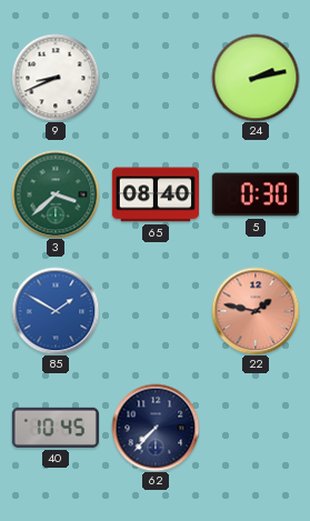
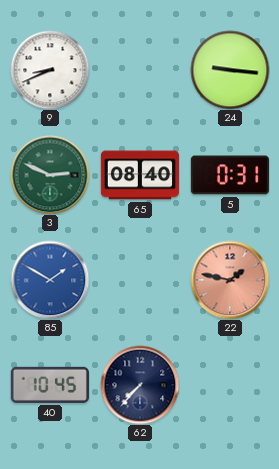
24: 2:13 -> 9:16
3: 3:38 -> 2:49
5: 0:30 -> 0:31
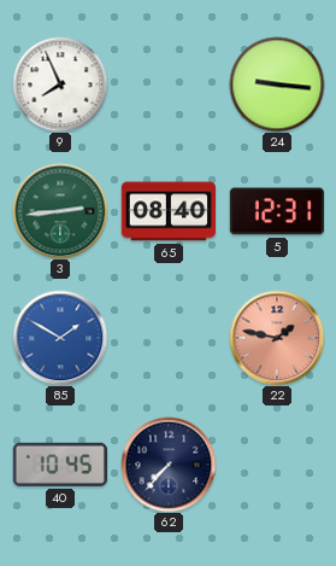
9: 8:41 -> 7:56
3: 2:49 -> 2:44
5: 0:31 -> 12:31
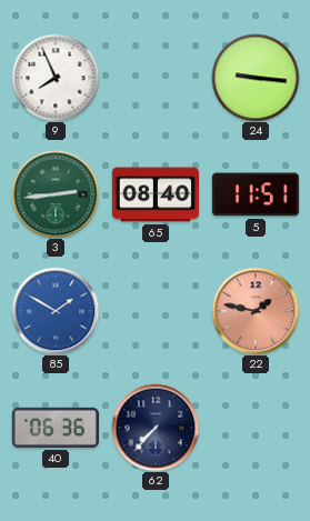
5: 12:31 -> 11:51
40: 10:45 -> 06:36
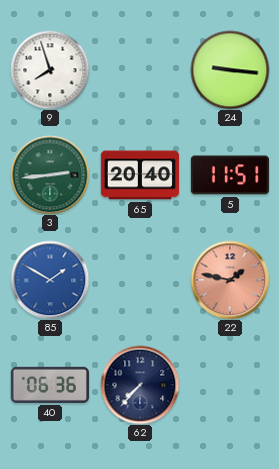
9: 7:56 -> 7:57
65: 08:40 -> 20:40
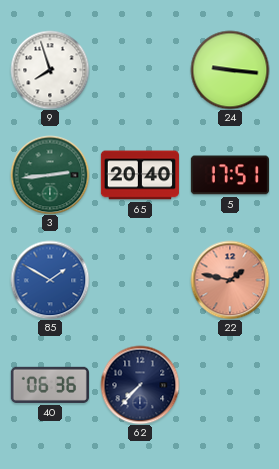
5: 11:51 -> 17:51
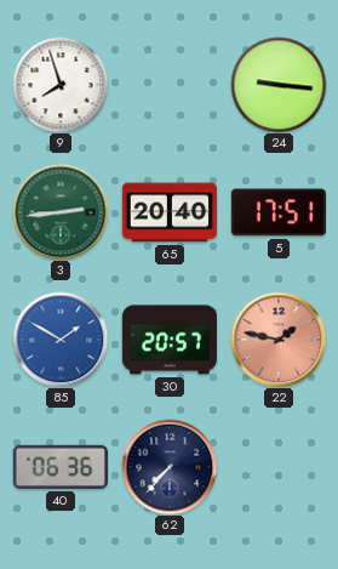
30: none -> 20:57
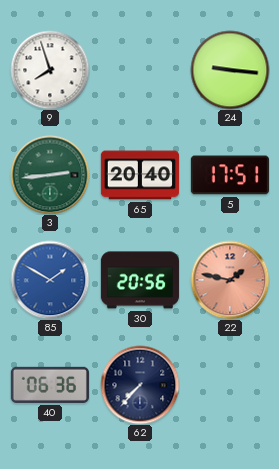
30: 20:57 -> 20:56
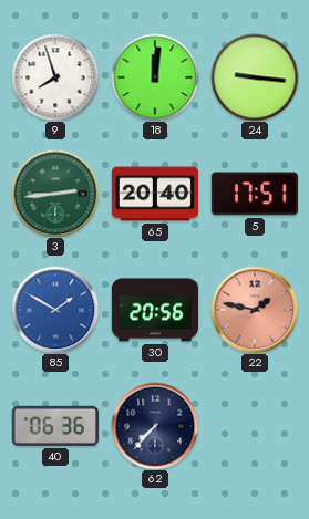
18: none -> 12:01
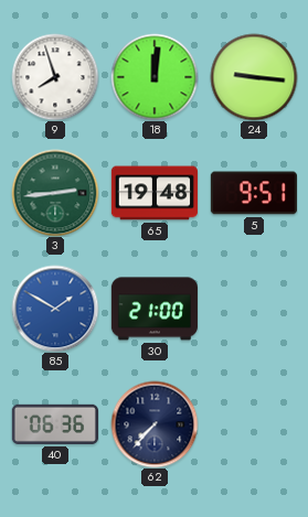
65: 20:40 -> 19:48
5: 17:51 -> 9:51
30: 20:56 -> 21:00
22: 1:47 -> none
